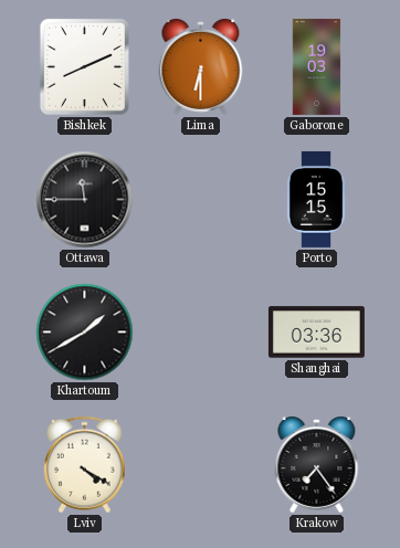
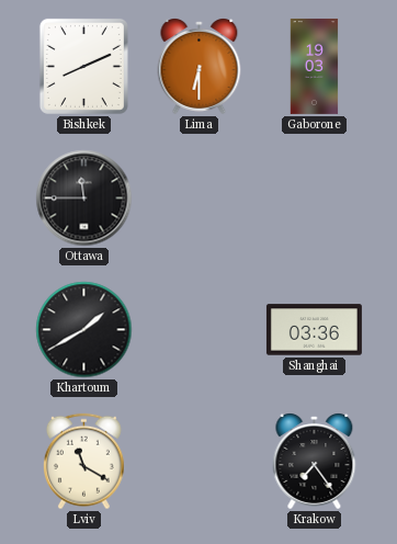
Porto: 15:15 -> none
Lviv: 4:20 -> 11:20
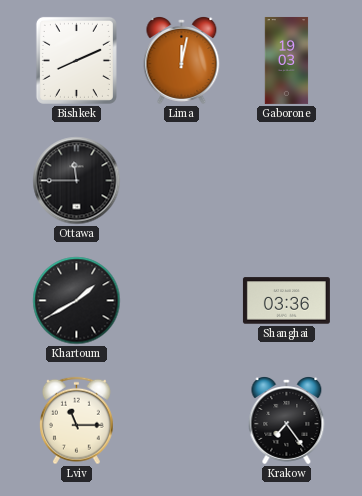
Lima: 6:30 -> 12:02
Lviv: 11:20 -> 11:15
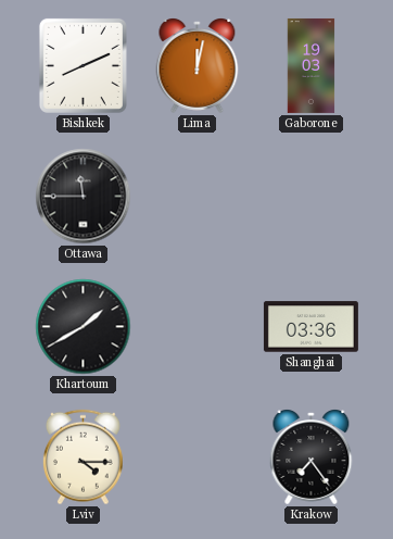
Lviv: 11:15 -> 4:15
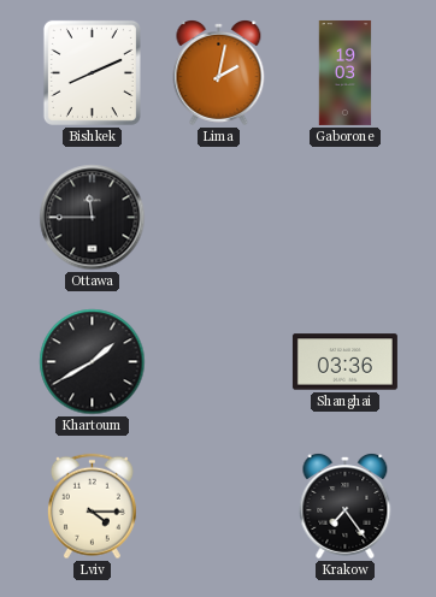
Lima: 12:02 -> 2:02
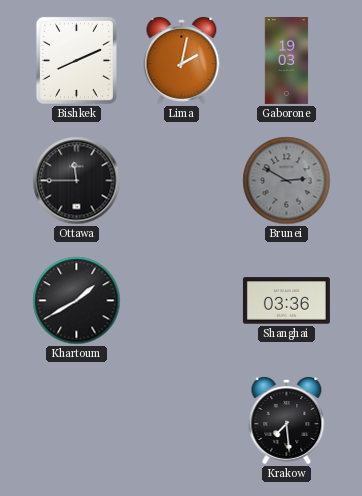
Brunei: none -> 2:50
Lviv: 4:15 -> none
Krakow: 7:24 -> 7:29
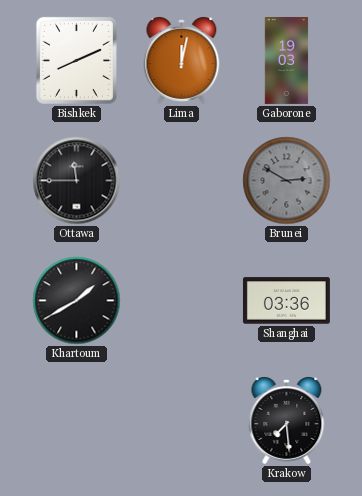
Lima: 2:02 -> 12:02
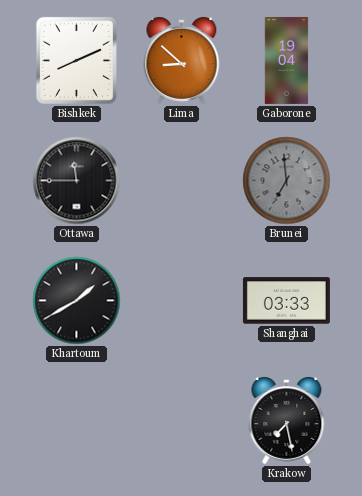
Lima: 12:02 -> 8:52
Gaborone: 19:03 -> 19:04
Brunei: 2:50 -> 6:59
Shanghai: 03:36 -> 03:33
Krakow: 7:29 -> 7:28
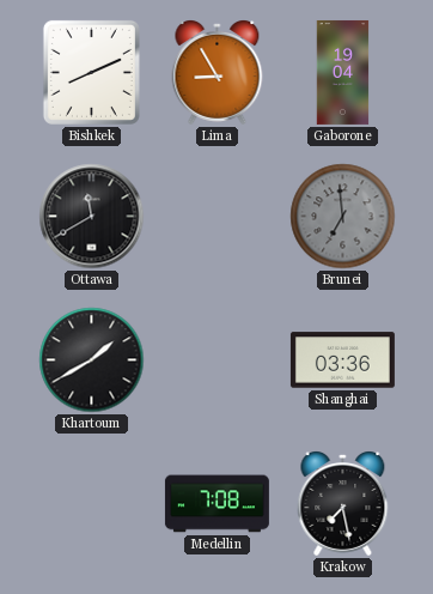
Lima: 8:52 -> 8:55
Ottawa: 11:45 -> 11:40
Shanghai: 03:33 -> 03:36
Medellin: none -> 7:08
